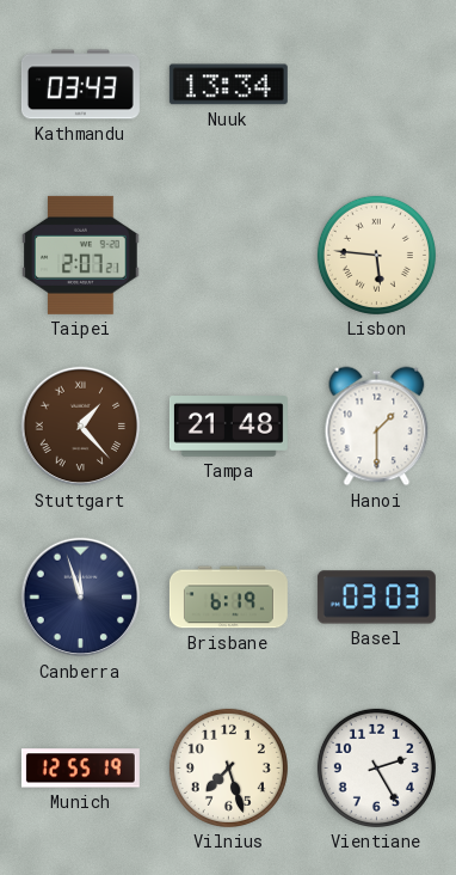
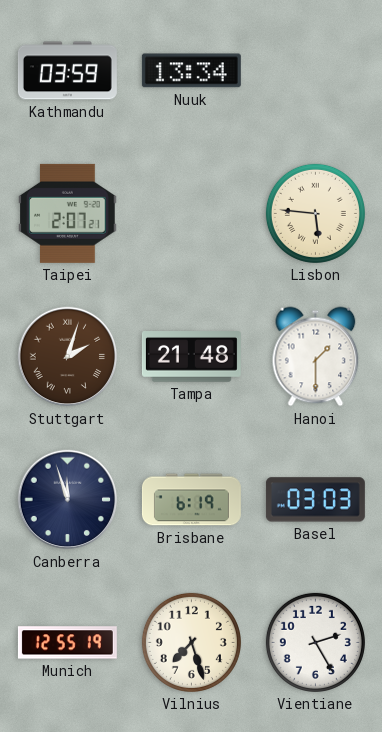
Kathmandu: 03:43 -> 03:59
Stuttgart: 1:23 -> 2:03
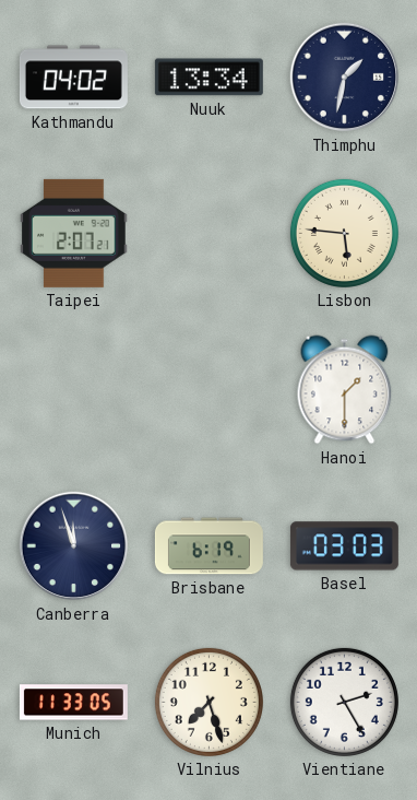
Kathmandu: 03:59 -> 04:02
Thimphu: none -> 1:32
Stuttgart: 2:03 -> none
Tampa: 21:48 -> none
Munich: 12:55 -> 11:33
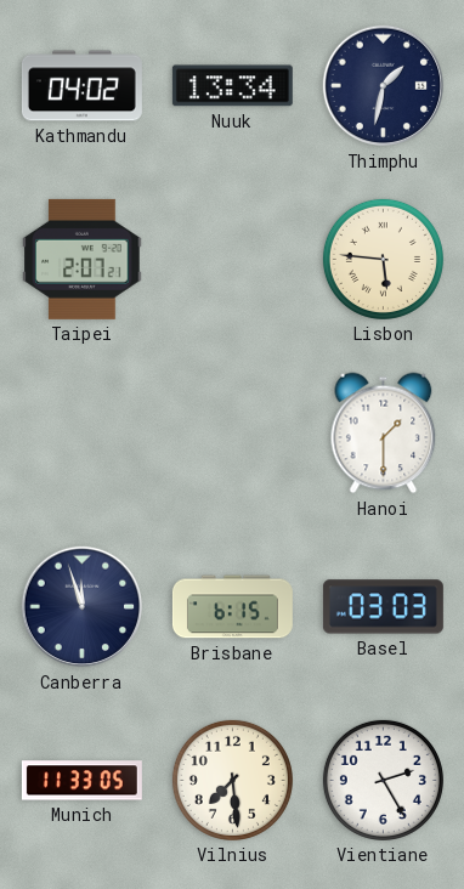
Brisbane: 6:19 -> 6:15
Vilnius: 7:27 -> 7:29
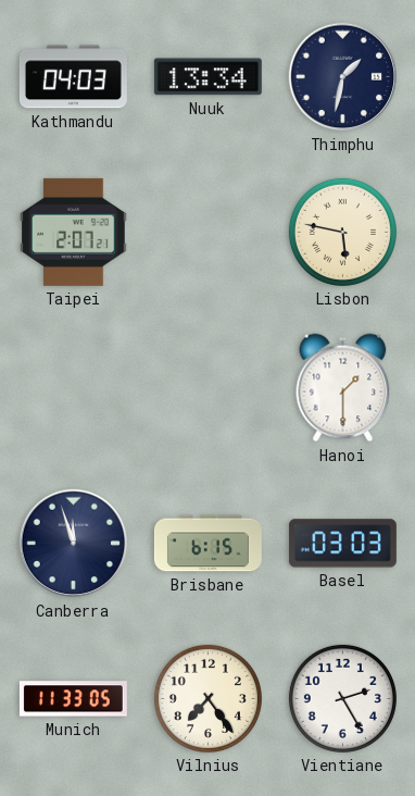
Kathmandu: 04:02 -> 04:03
Lisbon: 5:46 -> 5:47
Vilnius: 7:29 -> 7:24
